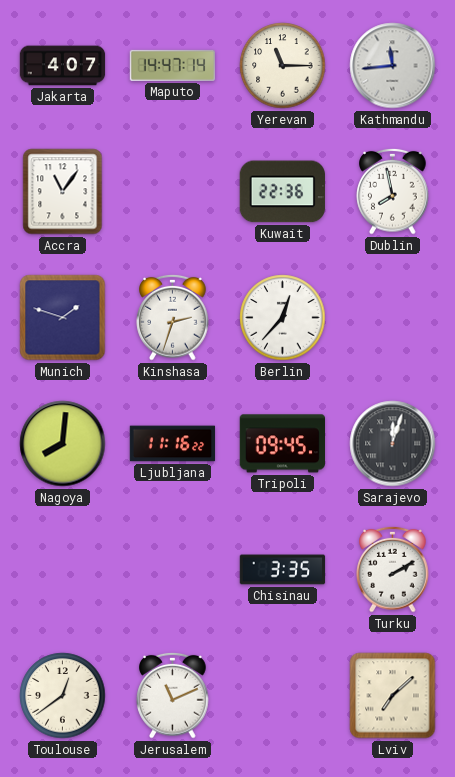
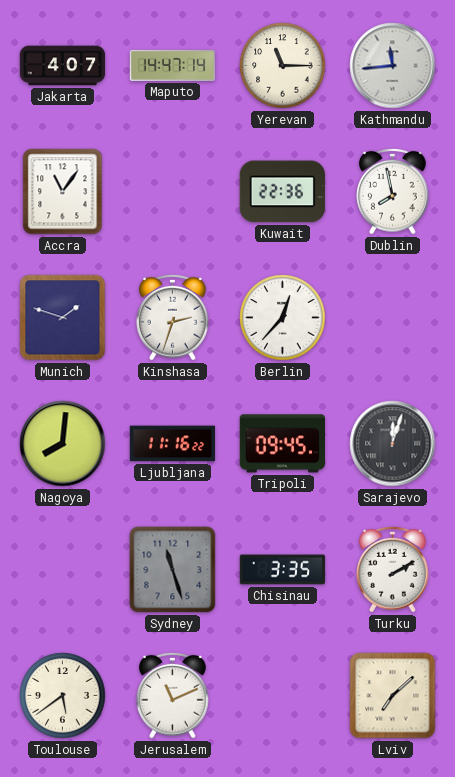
Sydney: none -> 11:27
Toulouse: 12:39 -> 5:39
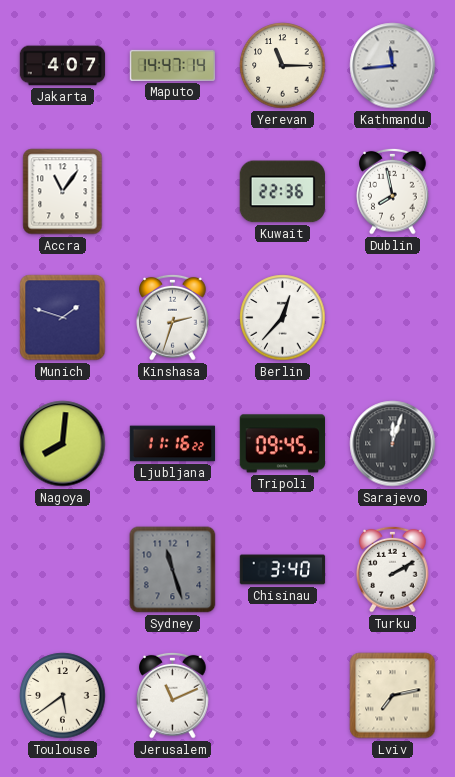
Chisinau: 3:35 -> 3:40
Lviv: 7:08 -> 7:13
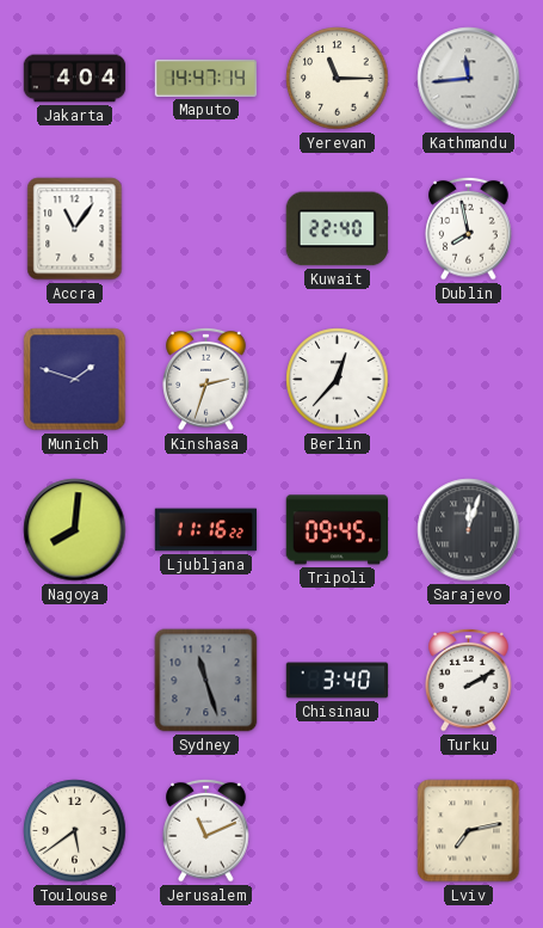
Jakarta: 4:07 -> 4:04
Kuwait: 22:36 -> 22:40
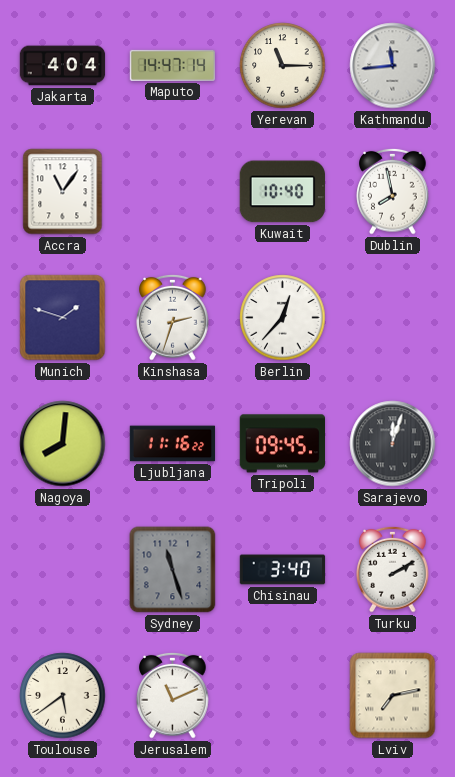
Kuwait: 22:40 -> 10:40
